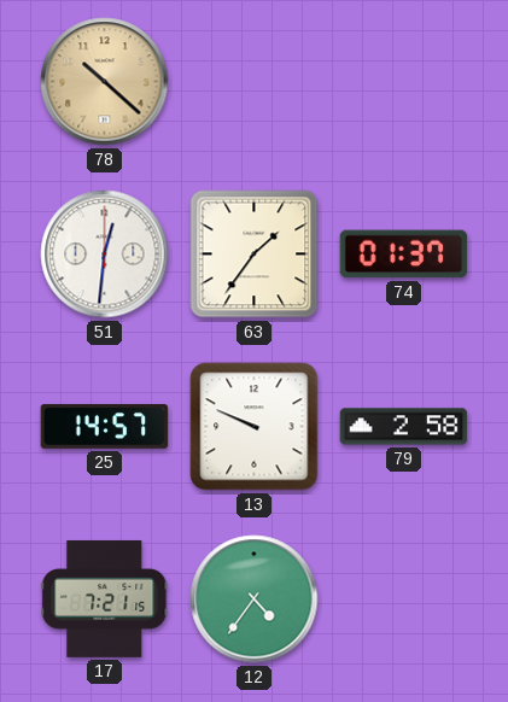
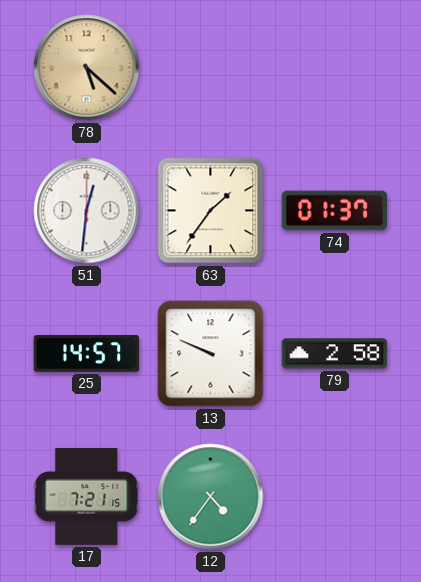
78: 10:22 -> 5:22
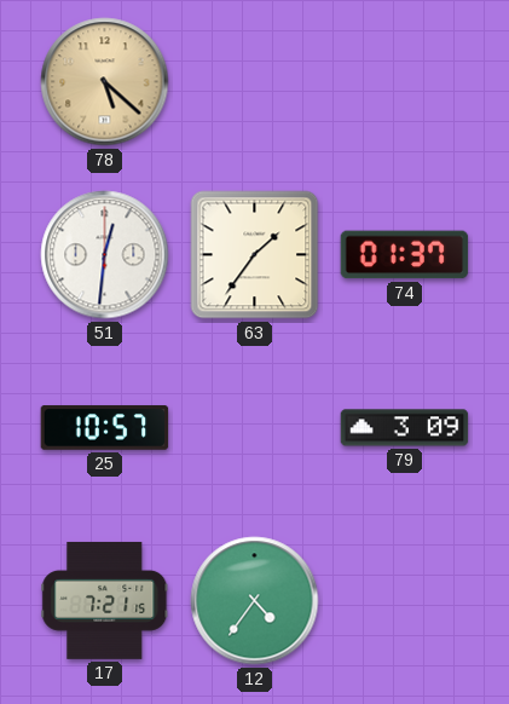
25: 14:57 -> 10:57
13: 9:49 -> none
79: 2:58 -> 3:09
